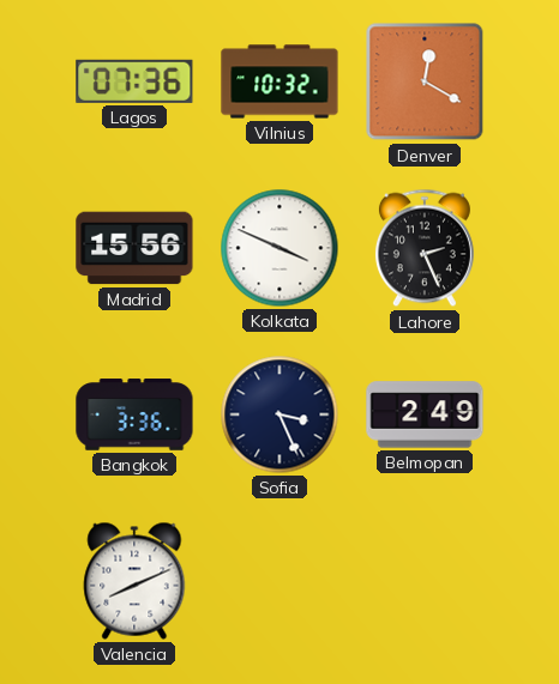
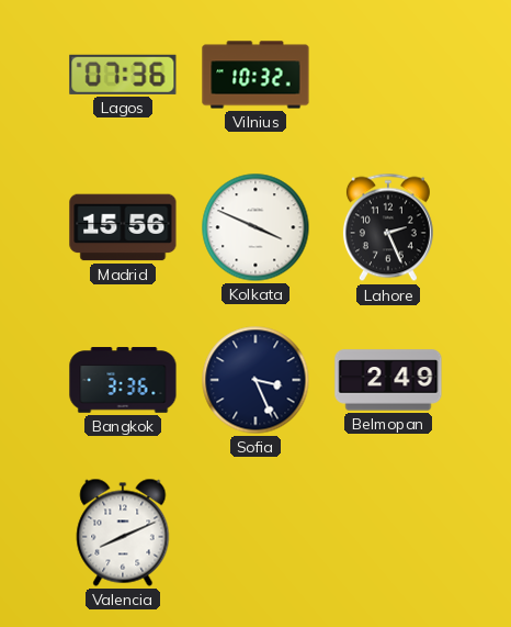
Denver: 12:20 -> none
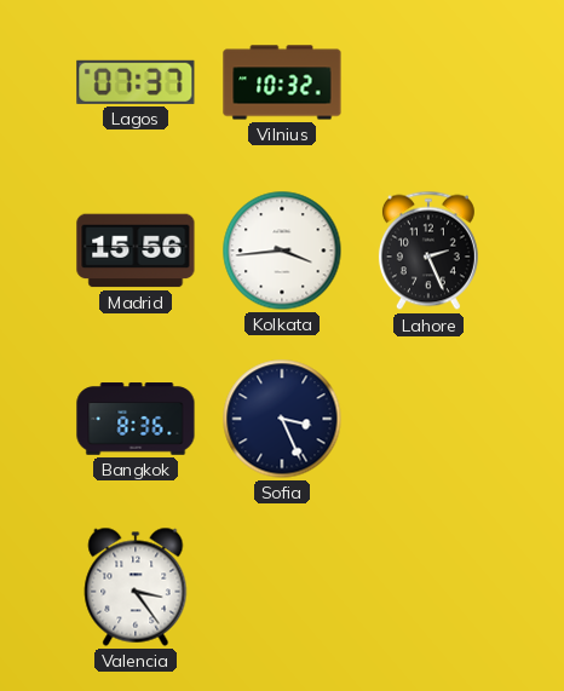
Lagos: 07:36 -> 07:37
Kolkata: 3:49 -> 3:44
Bangkok: 3:36 -> 8:36
Belmopan: 2:49 -> none
Valencia: 8:11 -> 3:24
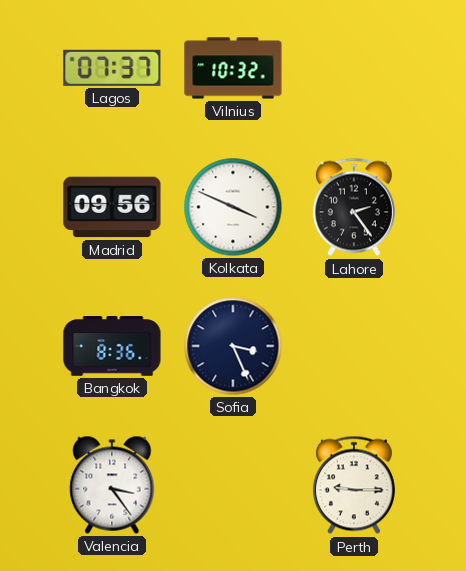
Madrid: 15:56 -> 09:56
Kolkata: 3:44 -> 3:49
Lahore: 2:26 -> 2:24
Perth: none -> 9:15
